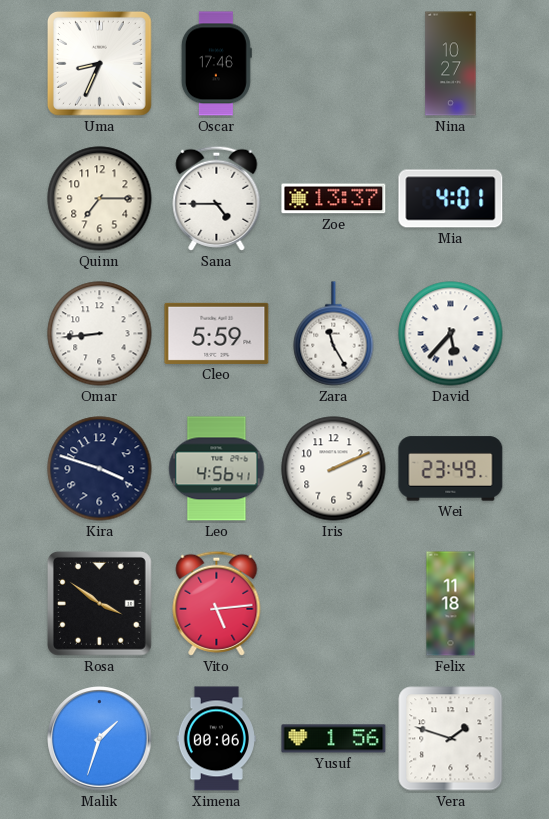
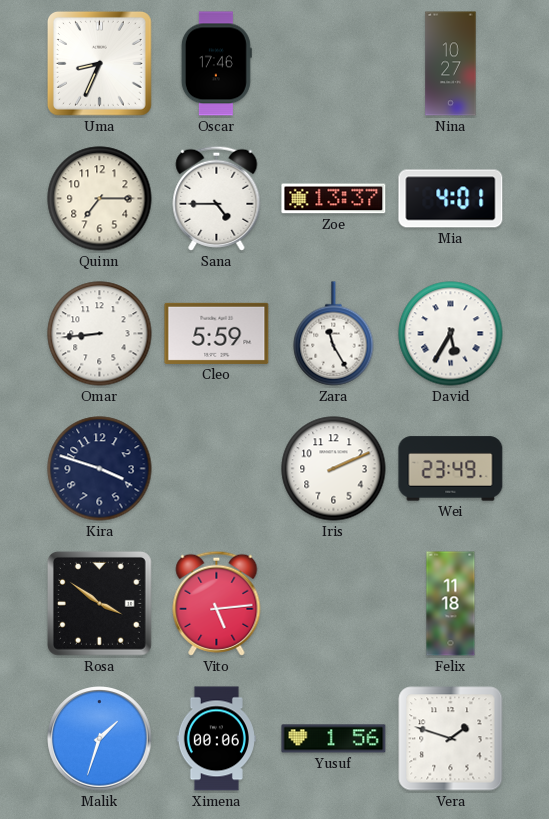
David: 5:37 -> 5:35
Leo: 4:56 -> none
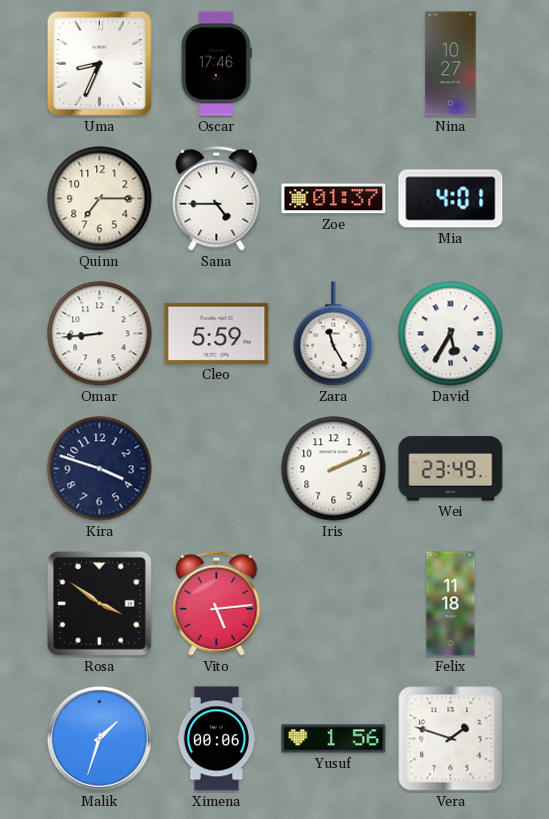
Zoe: 13:37 -> 01:37
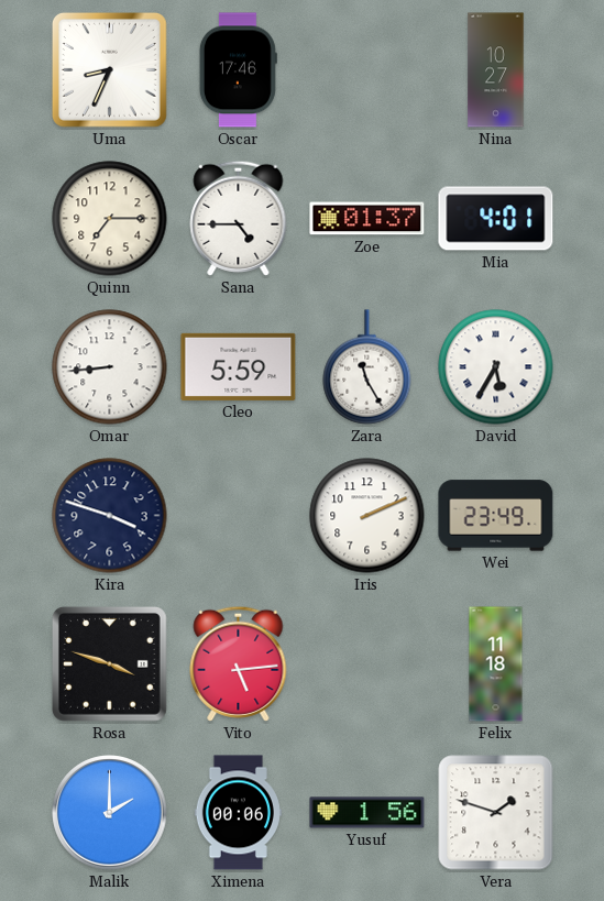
Rosa: 3:51 -> 3:48
Malik: 1:33 -> 2:00
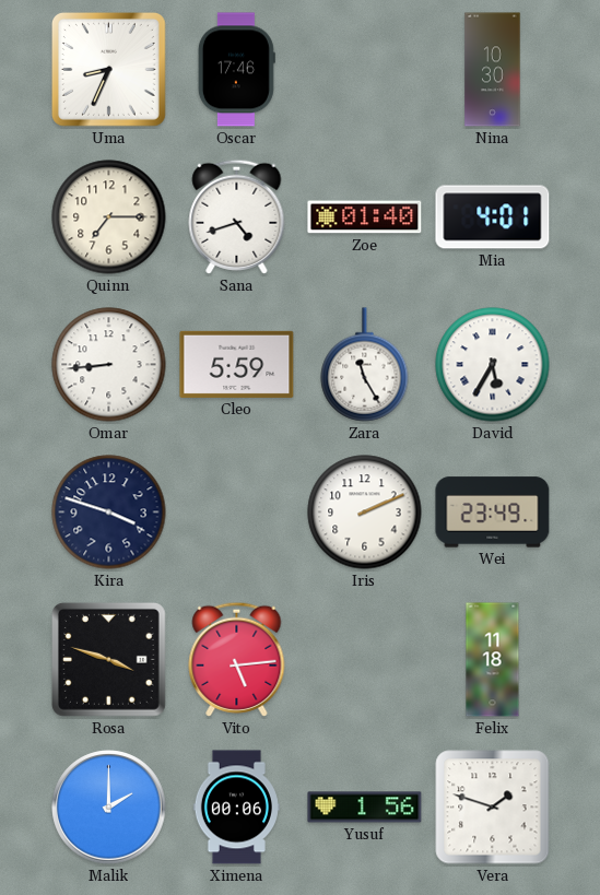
Nina: 10:27 -> 10:30
Sana: 4:45 -> 4:42
Zoe: 01:37 -> 01:40
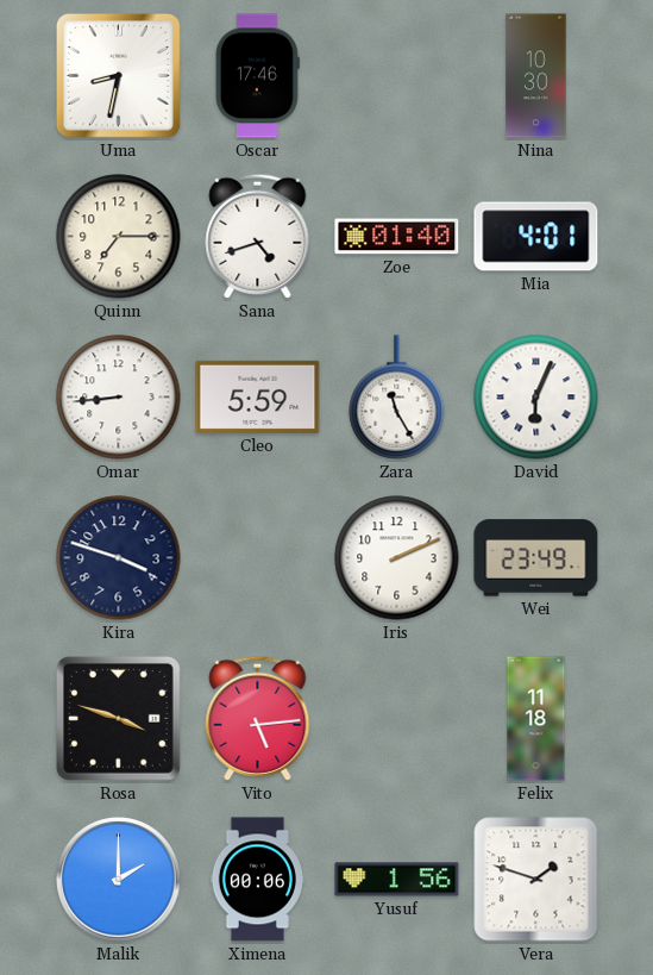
Uma: 8:34 -> 8:32
David: 5:35 -> 6:04
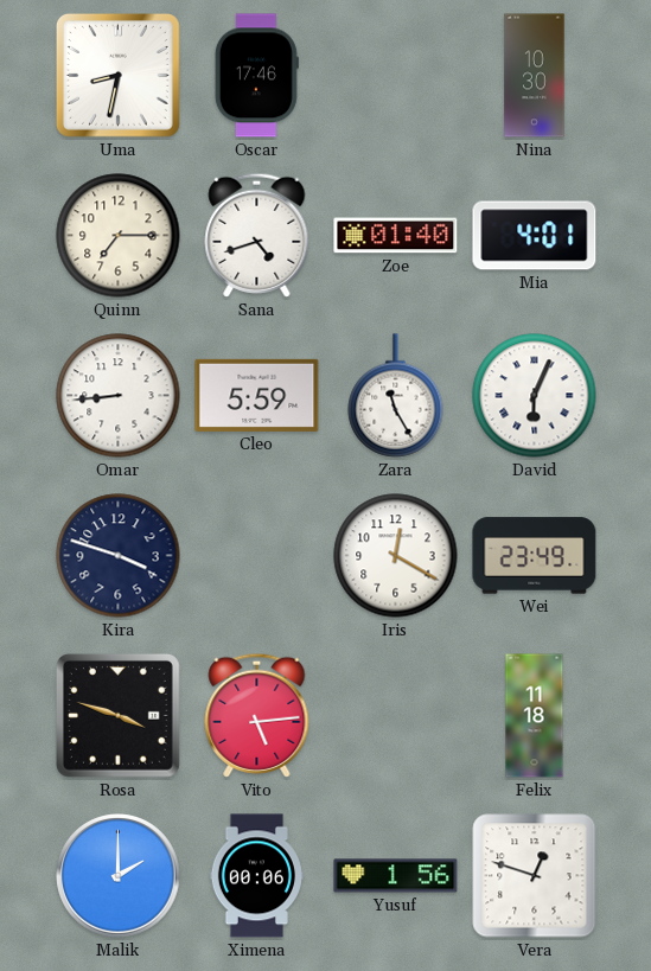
Iris: 2:11 -> 12:20
Vera: 1:48 -> 12:48
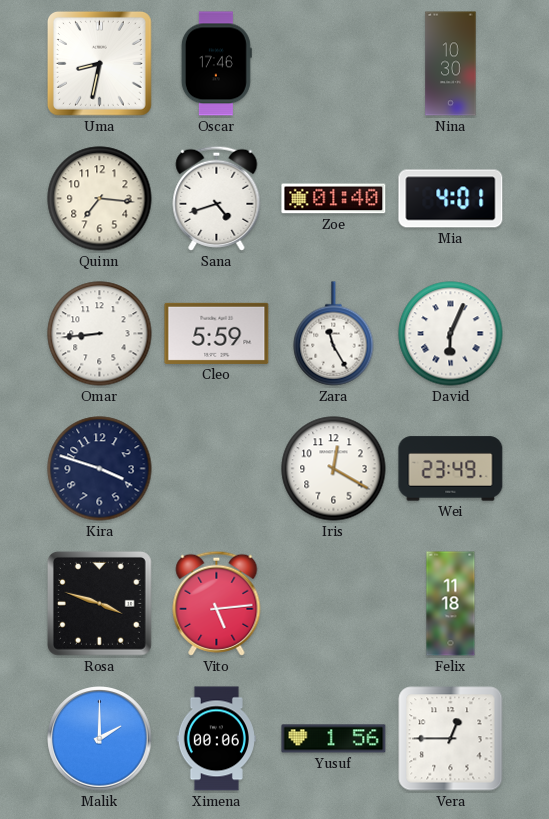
Quinn: 7:15 -> 7:16
Vera: 12:48 -> 12:45
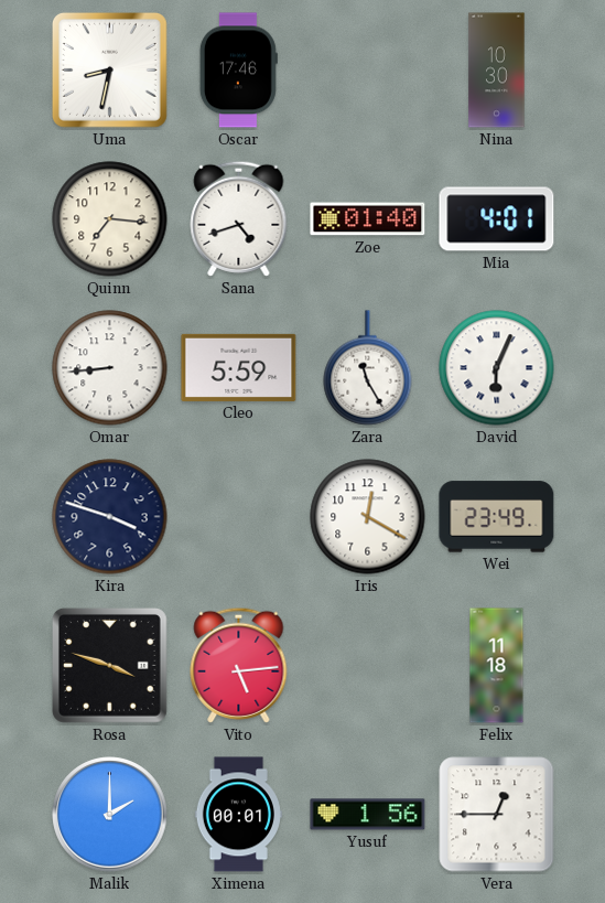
Ximena: 00:06 -> 00:01
